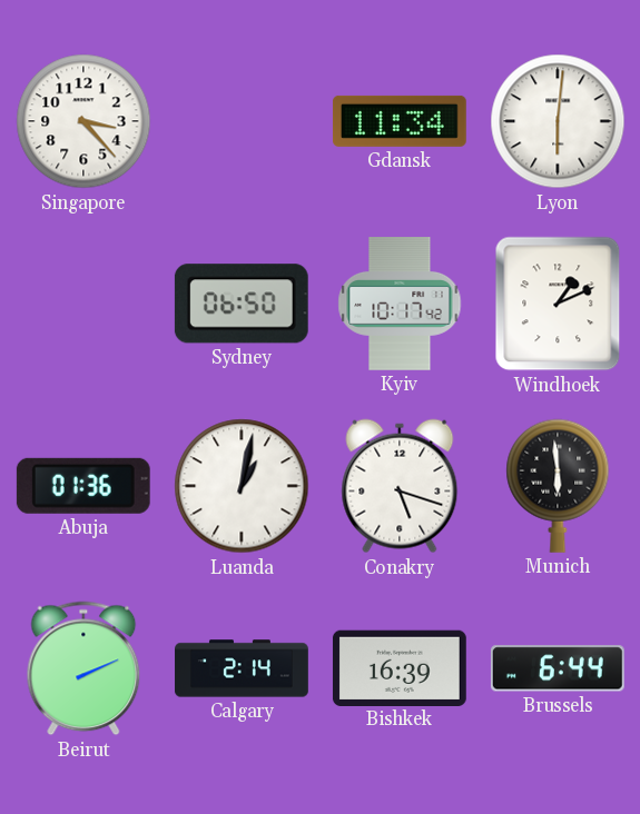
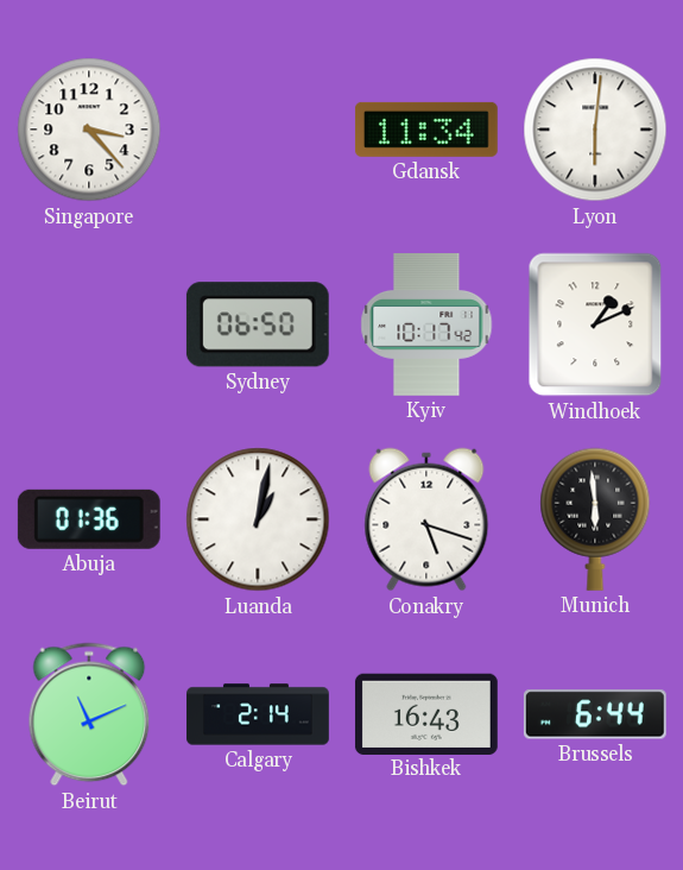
Beirut: 2:11 -> 11:11
Bishkek: 16:39 -> 16:43
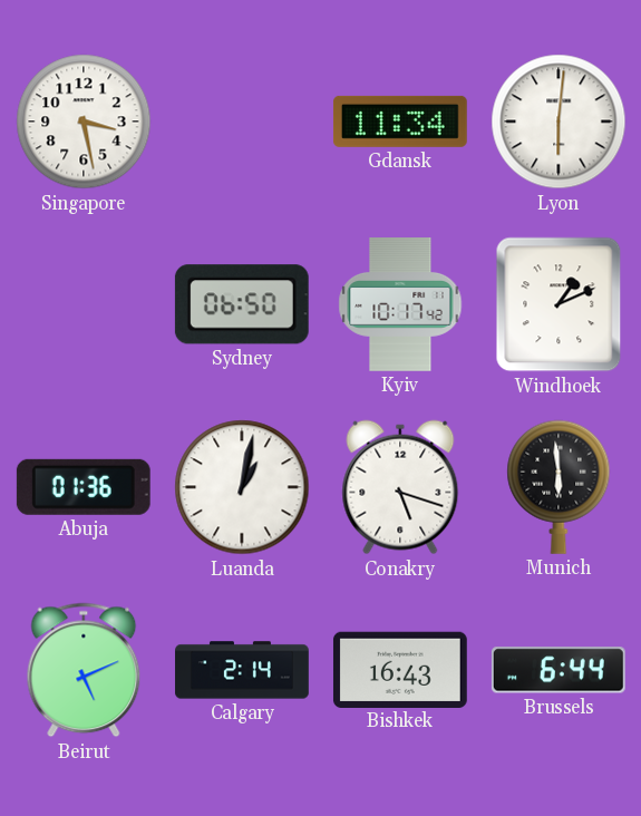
Singapore: 3:23 -> 3:28
Beirut: 11:11 -> 5:11
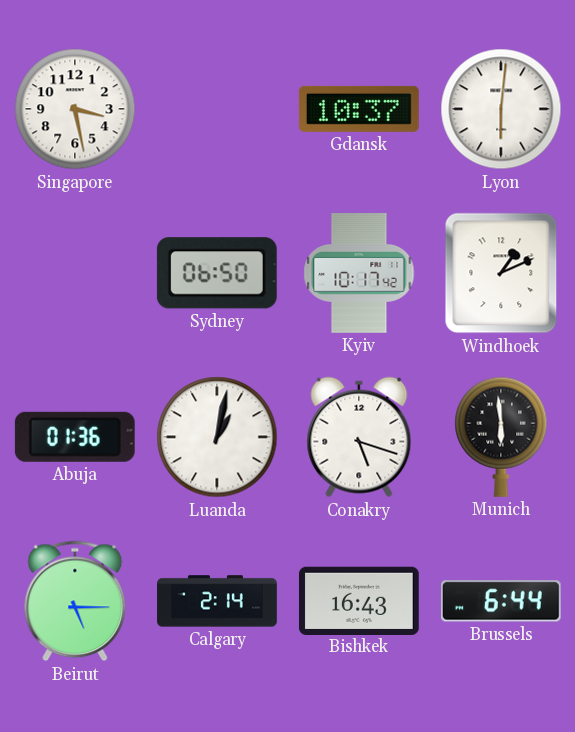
Gdansk: 11:34 -> 10:37
Beirut: 5:11 -> 5:15
